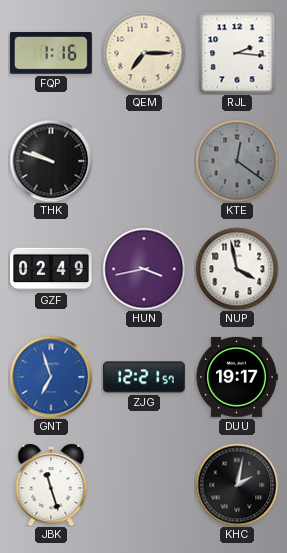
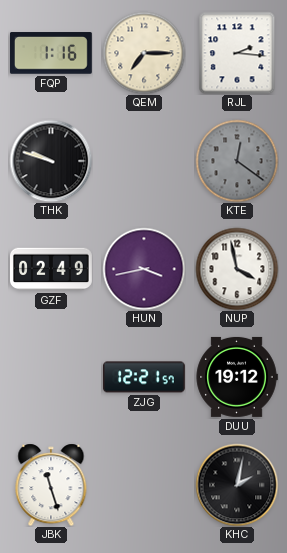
GNT: 6:57 -> none
DUU: 19:17 -> 19:12
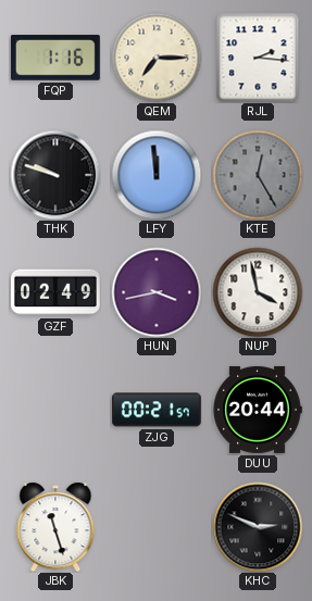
LFY: none -> 11:59
KTE: 12:21 -> 12:25
ZJG: 12:21 -> 00:21
DUU: 19:12 -> 20:44
KHC: 2:02 -> 2:49
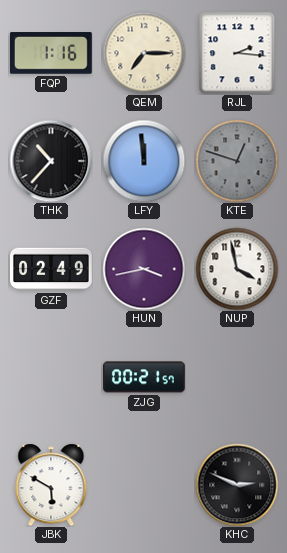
THK: 9:48 -> 10:37
KTE: 12:25 -> 12:48
DUU: 20:44 -> none
JBK: 11:27 -> 5:50
